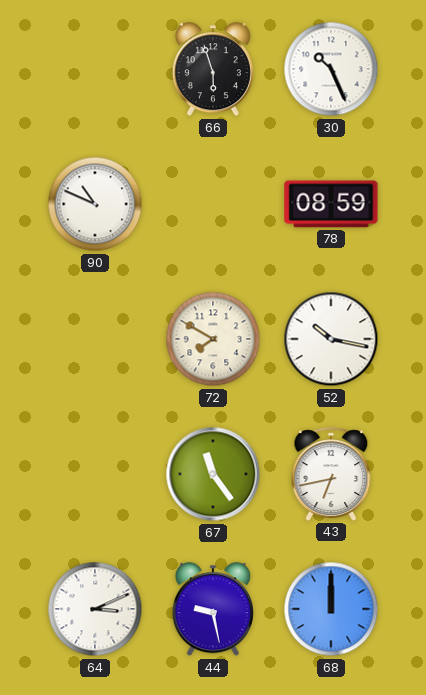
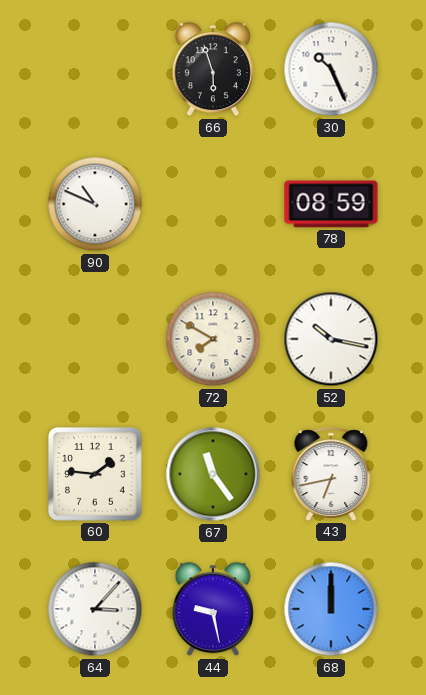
60: none -> 1:46
64: 3:11 -> 3:07
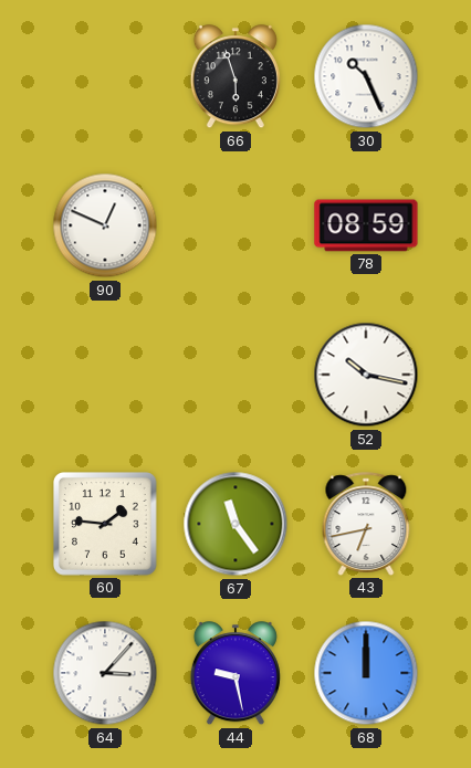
90: 10:49 -> 12:49
72: 7:50 -> none
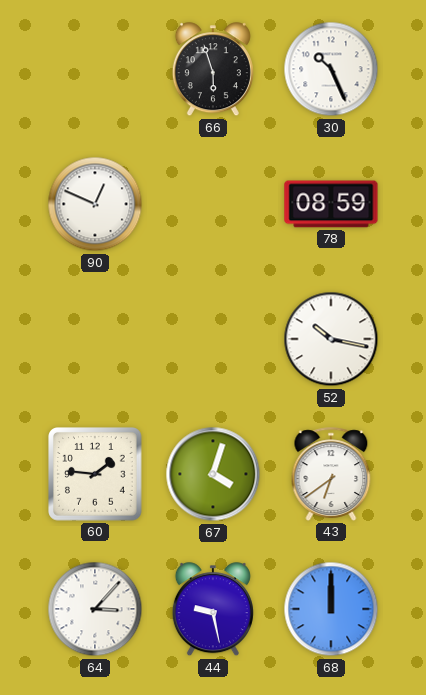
67: 11:24 -> 4:03
43: 6:43 -> 6:39
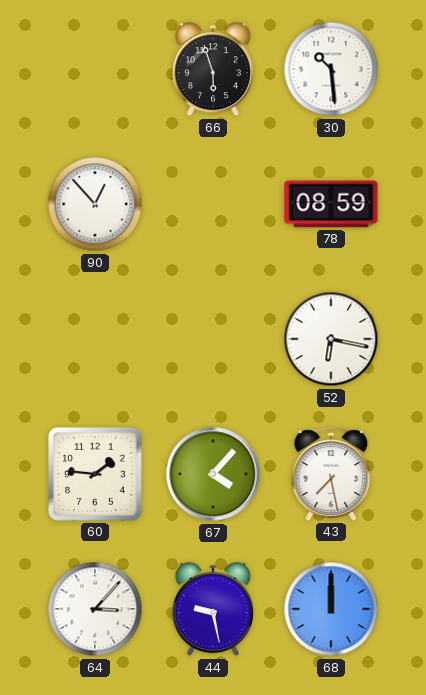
30: 10:26 -> 10:29
90: 12:49 -> 12:53
52: 10:17 -> 6:17
67: 4:03 -> 4:07
43: 6:39 -> 7:28
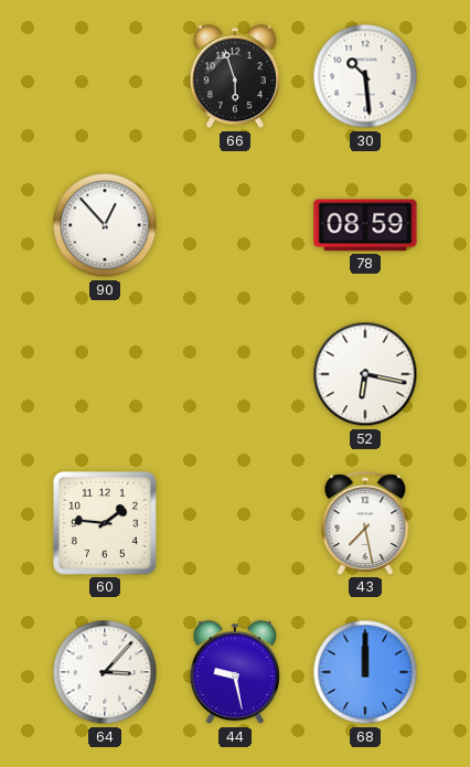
67: 4:07 -> none
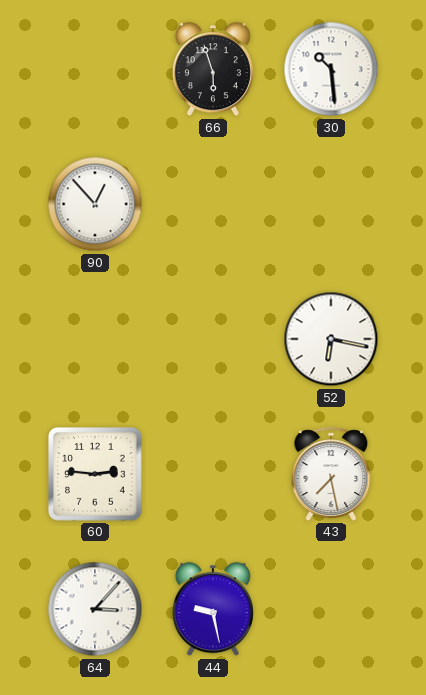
78: 08:59 -> none
60: 1:46 -> 2:46
68: 12:00 -> none
